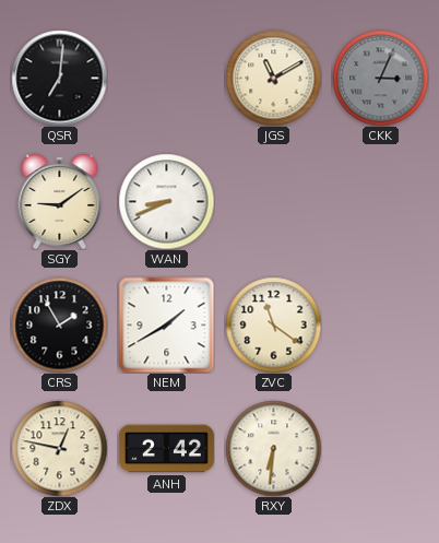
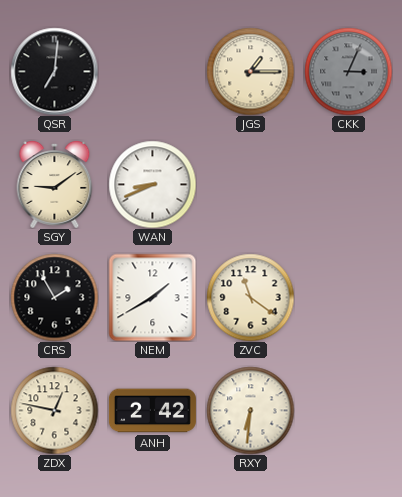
JGS: 11:10 -> 1:15
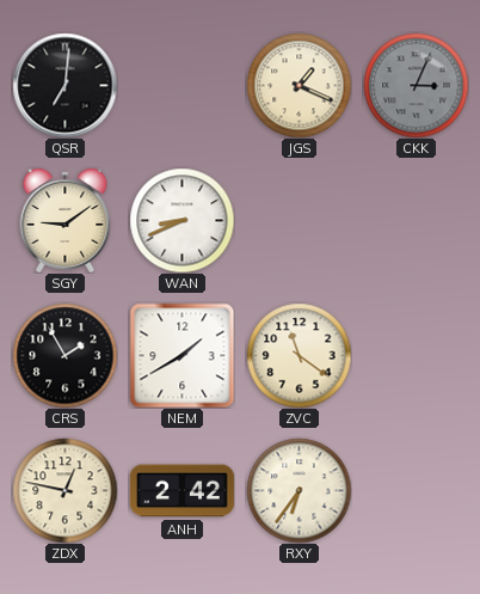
JGS: 1:15 -> 1:19
RXY: 6:31 -> 6:36
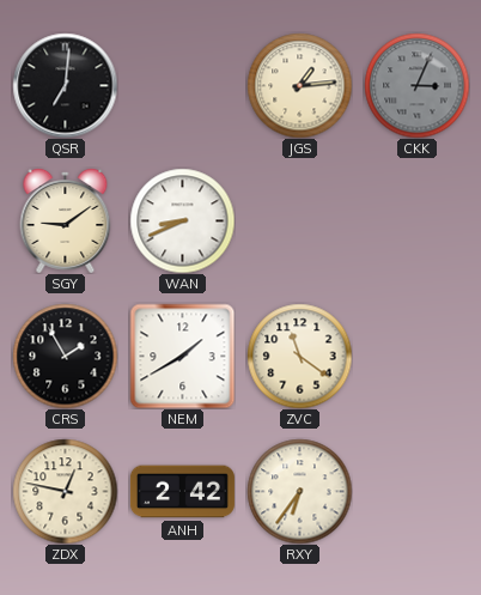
JGS: 1:19 -> 1:14
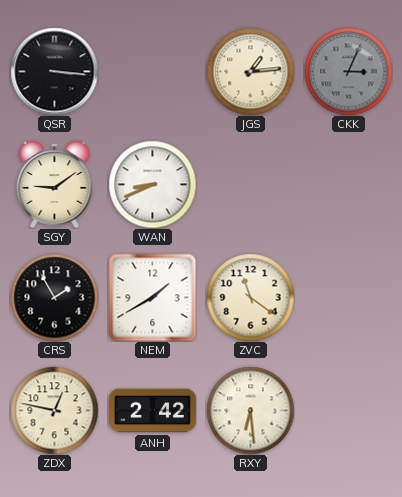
QSR: 7:01 -> 3:16
RXY: 6:36 -> 6:29
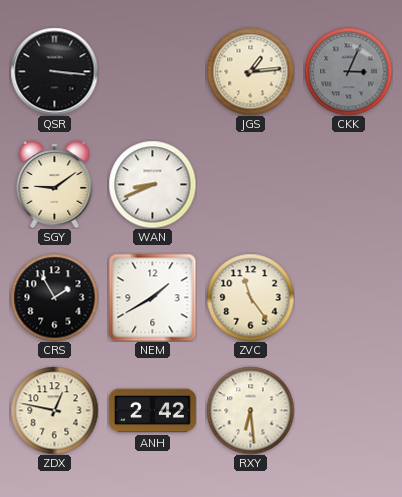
ZVC: 11:21 -> 11:24
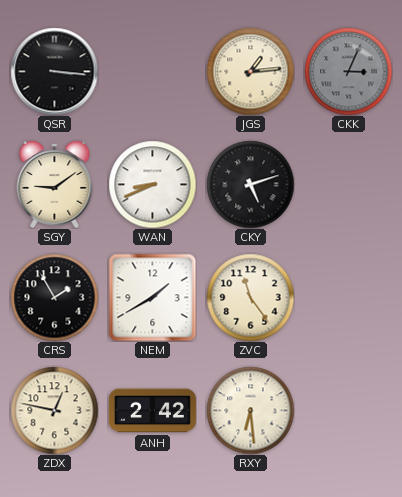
CKY: none -> 5:12
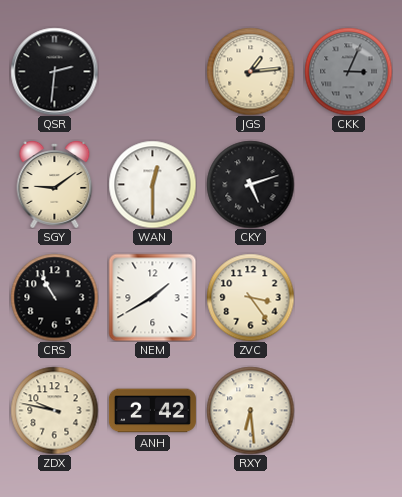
QSR: 3:16 -> 2:31
WAN: 8:41 -> 12:30
CRS: 1:55 -> 10:55
ZVC: 11:24 -> 3:24
ZDX: 12:47 -> 9:47
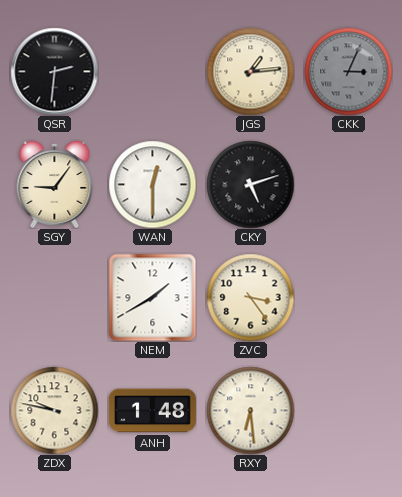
SGY: 9:09 -> 9:06
CRS: 10:55 -> none
ANH: 2:42 -> 1:48
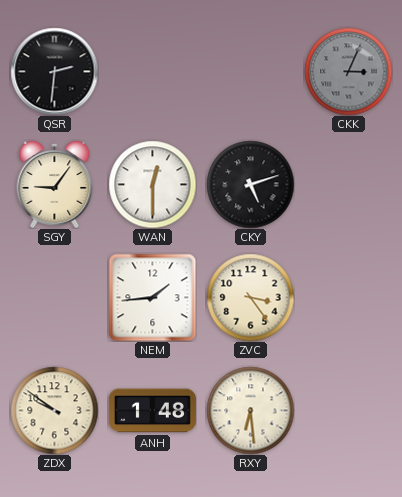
JGS: 1:14 -> none
NEM: 1:40 -> 1:44
ZDX: 9:47 -> 9:51
